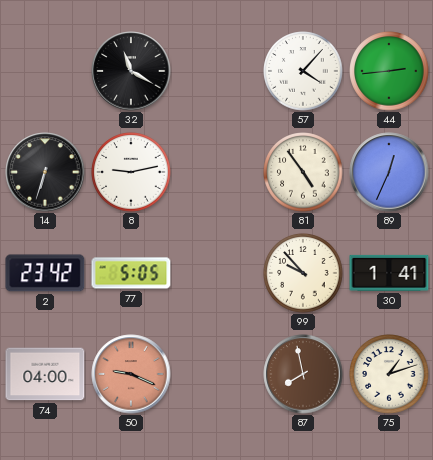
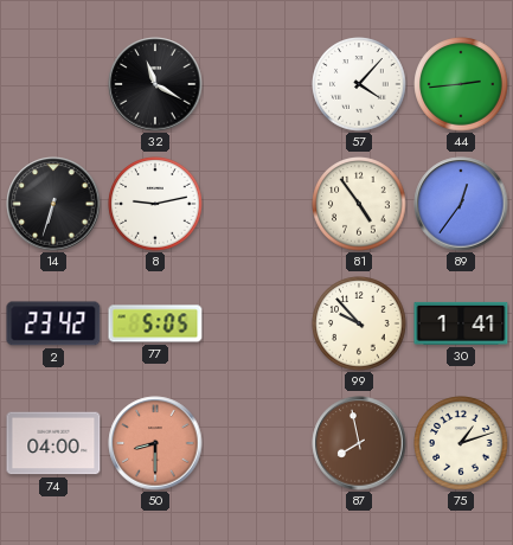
89: 12:34 -> 12:36
50: 9:19 -> 8:30
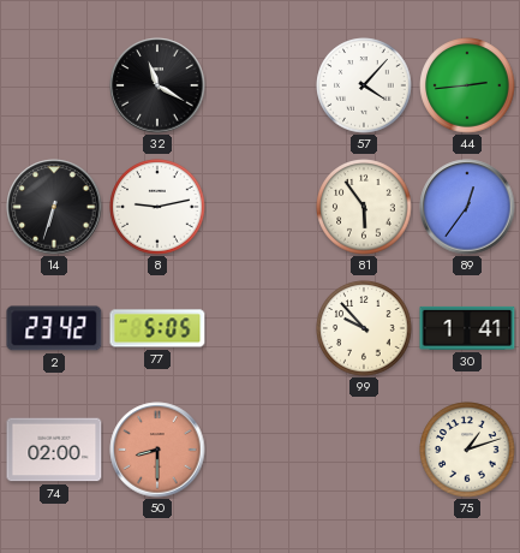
81: 4:54 -> 5:54
74: 04:00 -> 02:00
87: 7:58 -> none
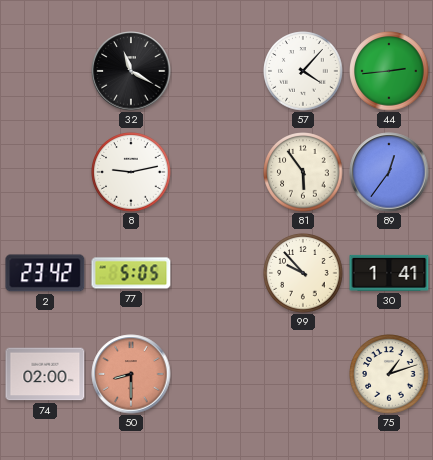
14: 6:33 -> none
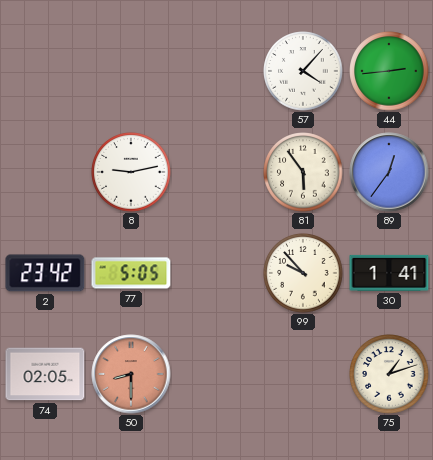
32: 11:20 -> none
74: 02:00 -> 02:05
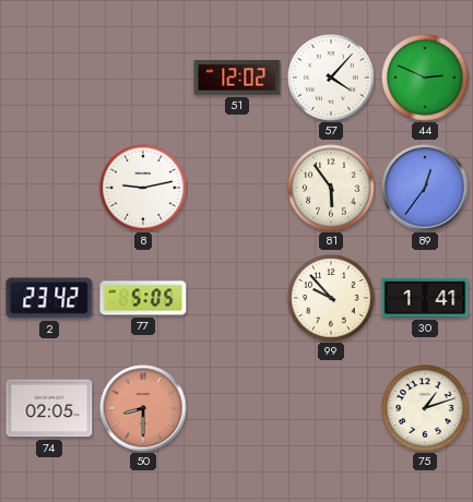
51: none -> 12:02
44: 2:44 -> 2:49
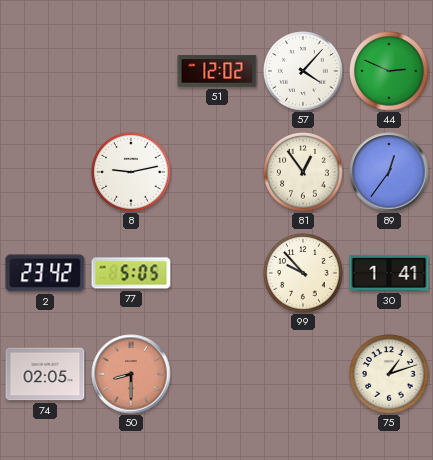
81: 5:54 -> 12:54
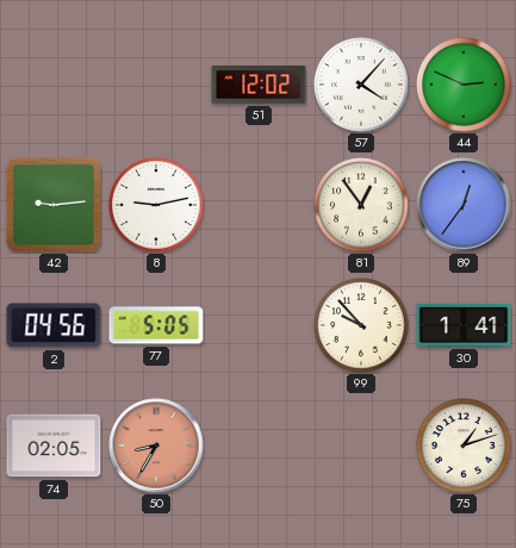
42: none -> 9:14
2: 23:42 -> 04:56
50: 8:30 -> 8:35
